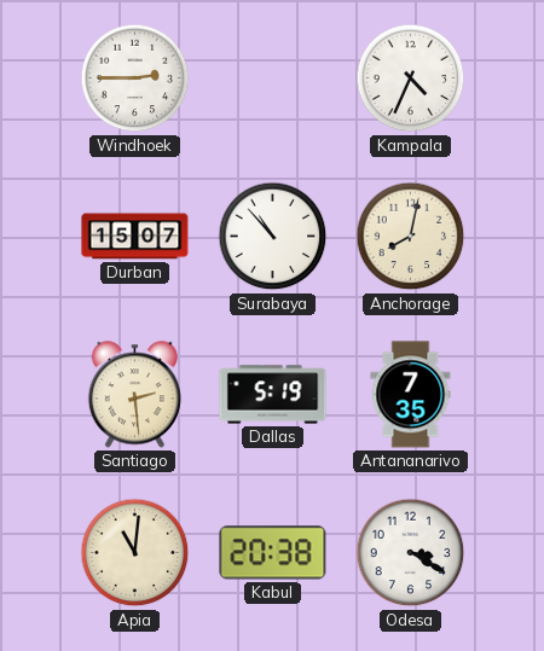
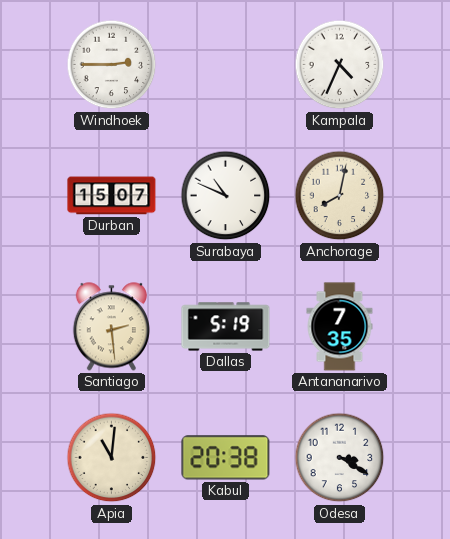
Surabaya: 10:53 -> 10:49
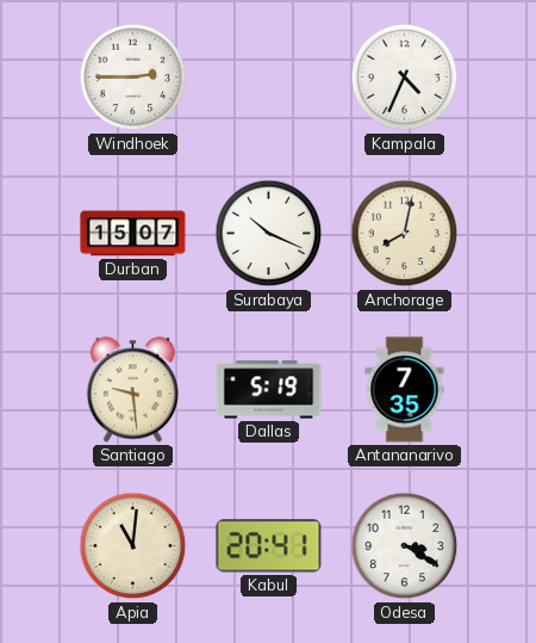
Surabaya: 10:49 -> 10:19
Santiago: 2:29 -> 9:29
Kabul: 20:38 -> 20:41
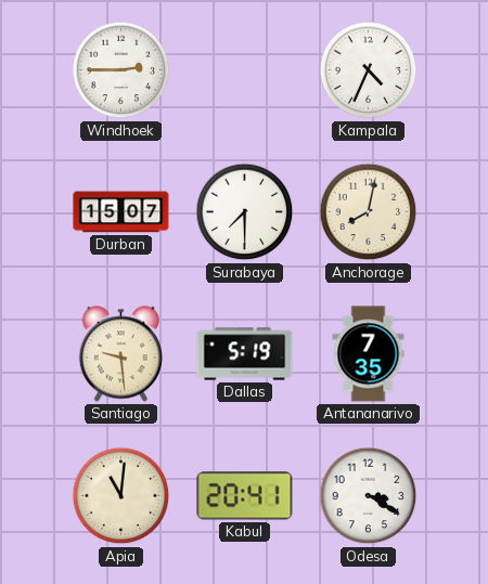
Surabaya: 10:19 -> 7:30
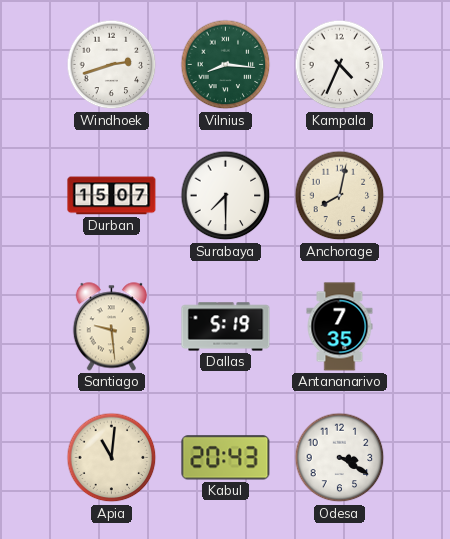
Windhoek: 2:45 -> 2:42
Vilnius: none -> 8:16
Kabul: 20:41 -> 20:43
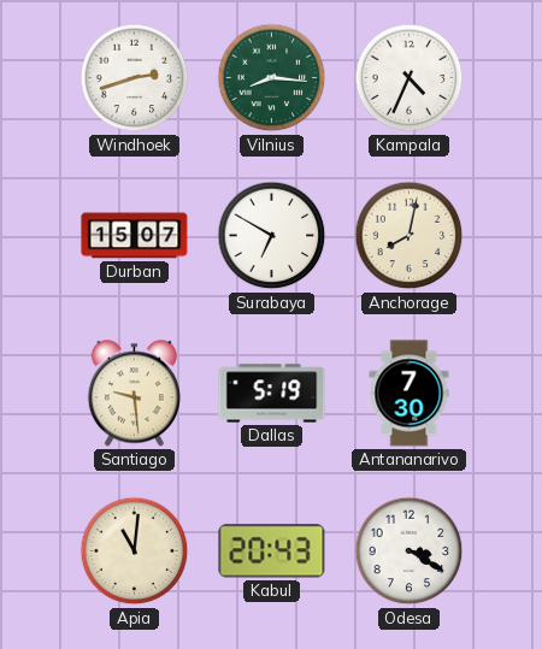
Surabaya: 7:30 -> 6:50
Antananarivo: 7:35 -> 7:30
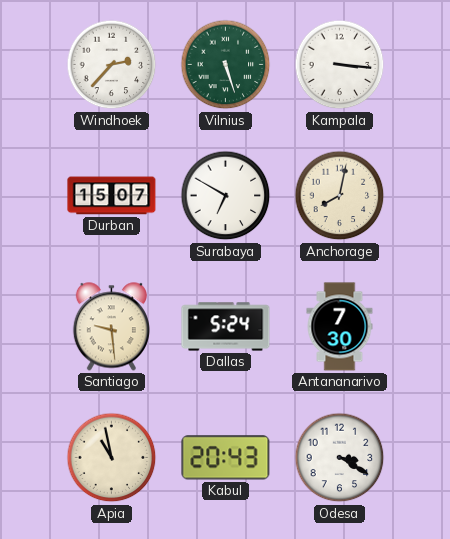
Windhoek: 2:42 -> 2:37
Vilnius: 8:16 -> 5:27
Kampala: 4:34 -> 3:16
Dallas: 5:19 -> 5:24
Apia: 11:01 -> 10:58
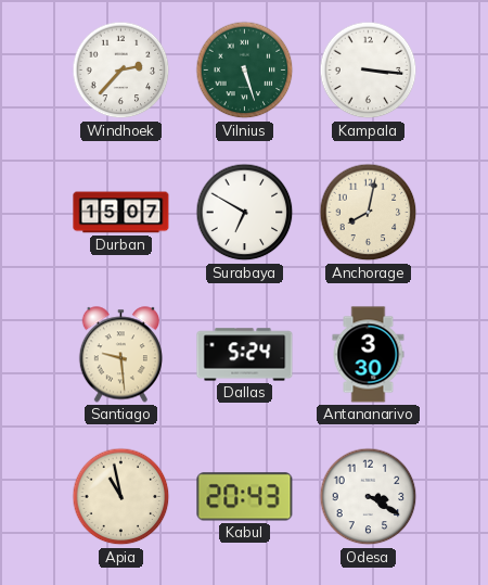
Antananarivo: 7:30 -> 3:30
